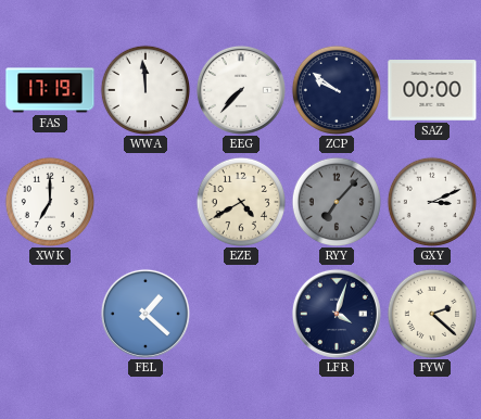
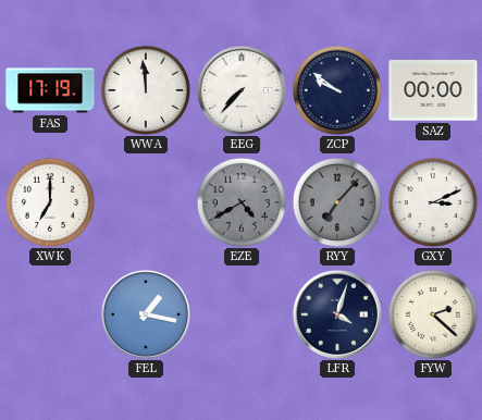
EZE dial: cream -> grey
FEL: 1:22 -> 1:17
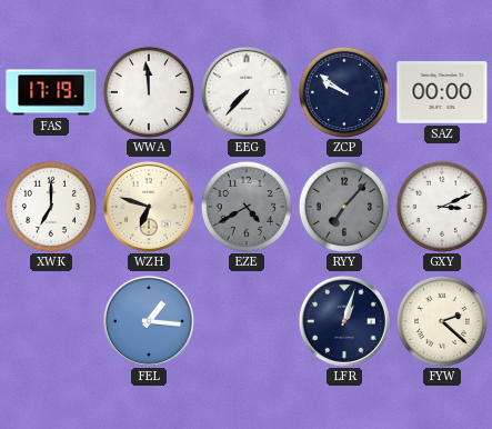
WZH: none -> 6:48
FEL: 1:17 -> 1:16
LFR: 4:03 -> 1:03
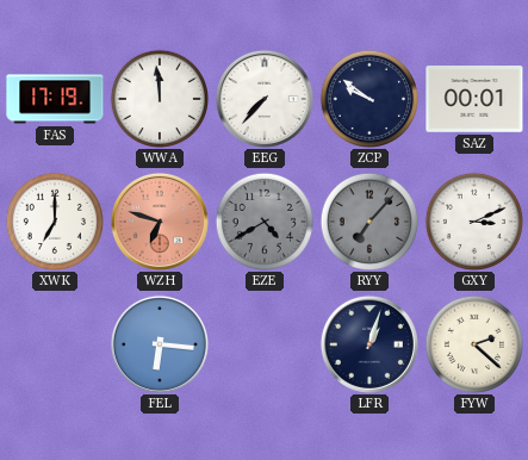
SAZ: 00:00 -> 00:01
WZH dial: cream -> salmon
FEL: 1:16 -> 6:16
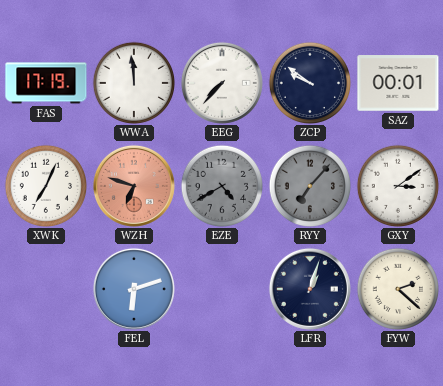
XWK: 7:00 -> 7:04
GXY: 3:11 -> 3:09
FEL: 6:16 -> 6:12
